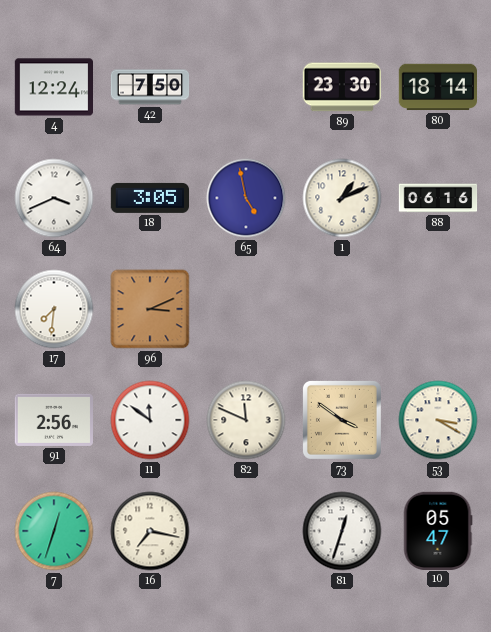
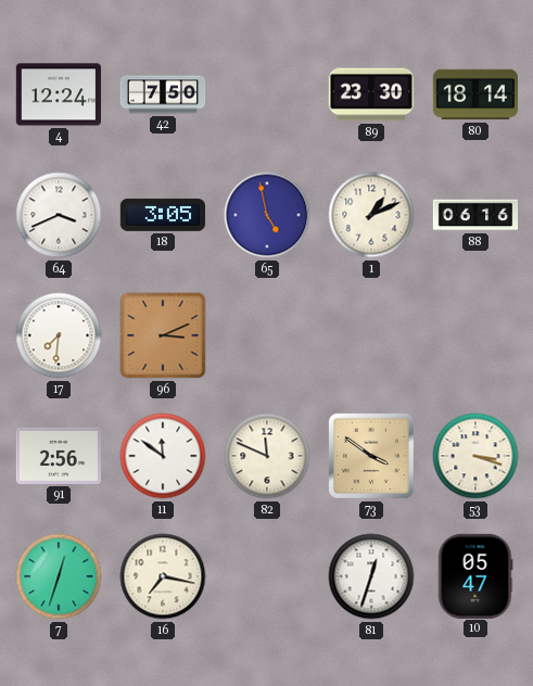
53: 3:20 -> 3:18
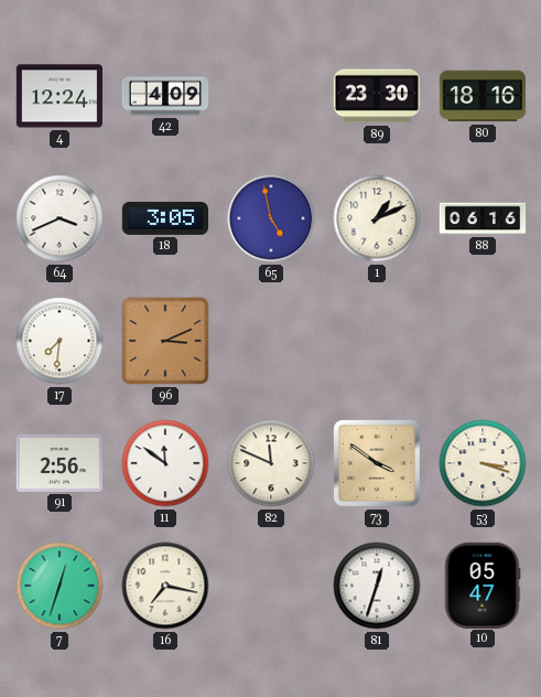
42: 7:50 -> 4:09
80: 18:14 -> 18:16
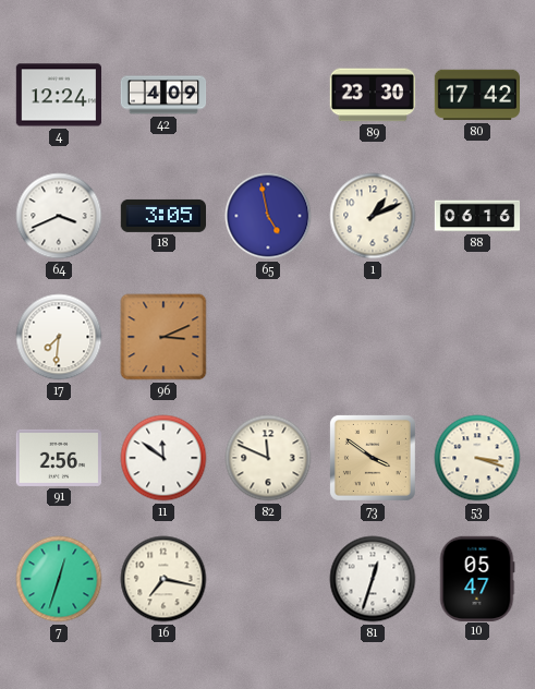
80: 18:16 -> 17:42
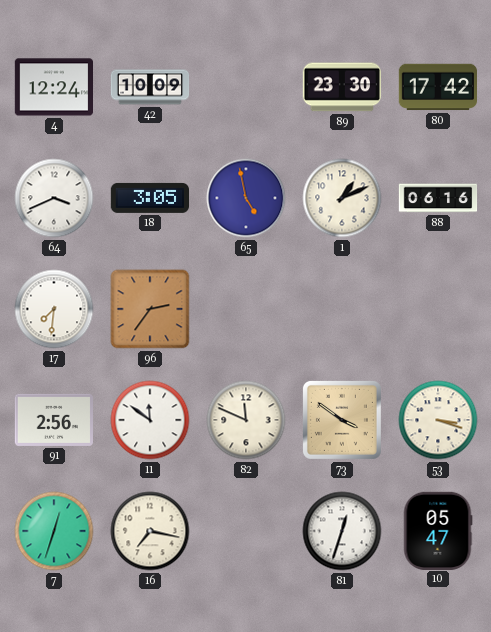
42: 4:09 -> 10:09
96: 3:11 -> 2:36
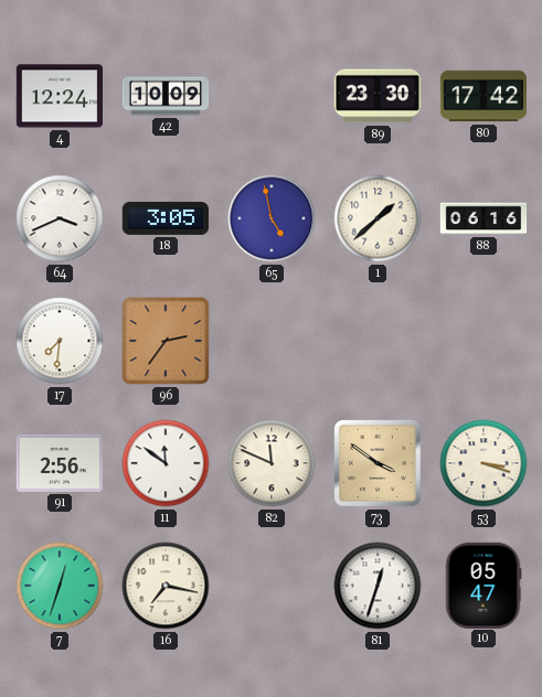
1: 1:11 -> 1:38
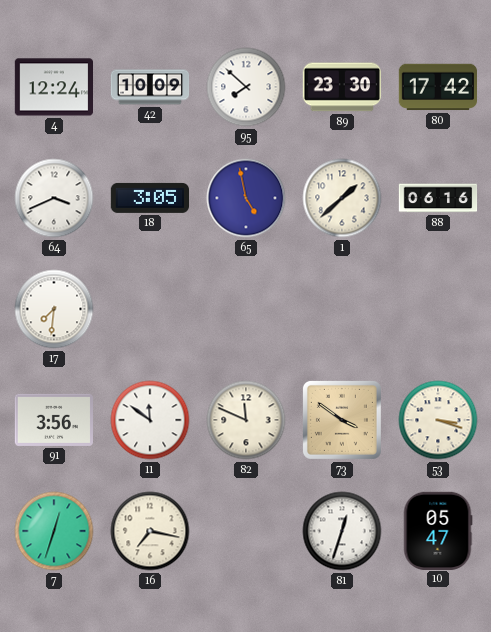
95: none -> 7:52
96: 2:36 -> none
91: 2:56 -> 3:56
